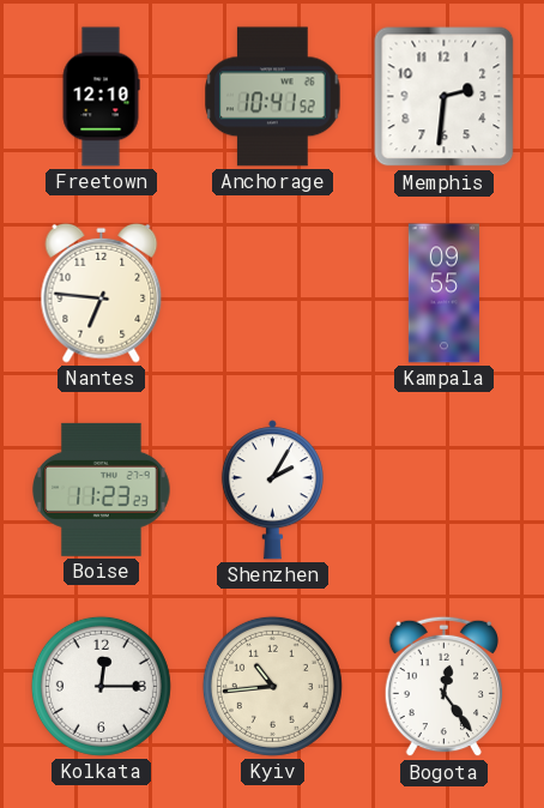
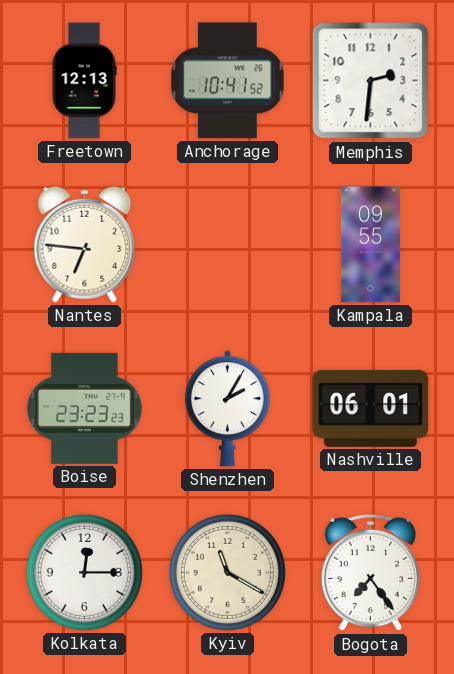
Freetown: 12:10 -> 12:13
Boise: 11:23 -> 23:23
Nashville: none -> 06:01
Kyiv: 10:44 -> 11:20
Bogota: 12:24 -> 7:24
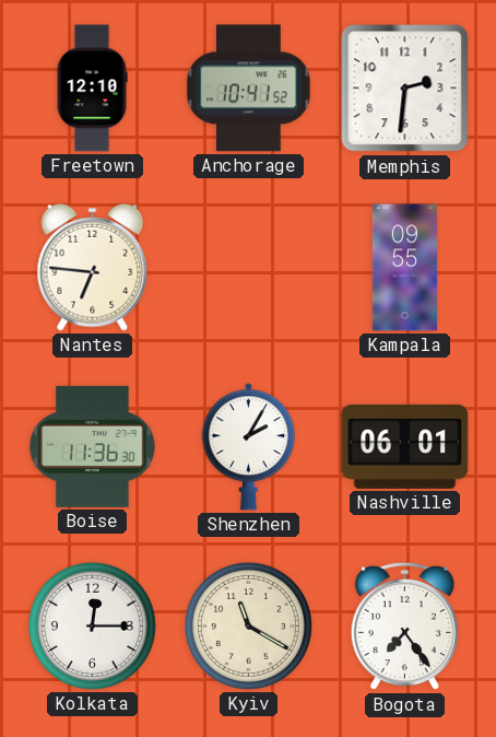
Freetown: 12:13 -> 12:10
Boise: 23:23 -> 11:36
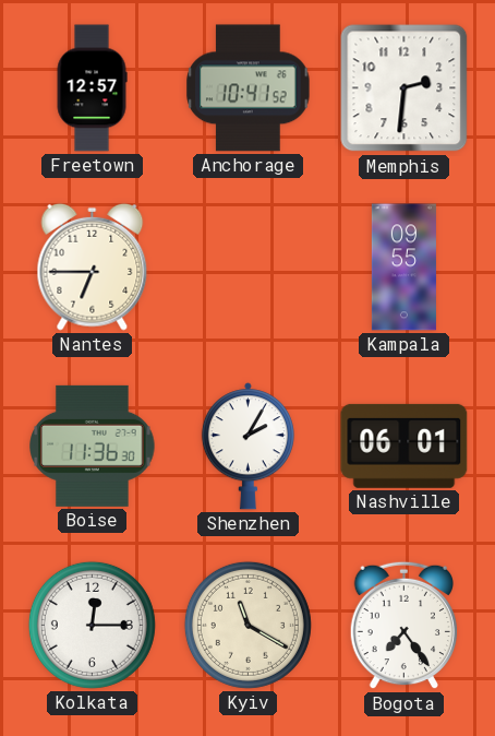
Freetown: 12:10 -> 12:57
Nantes: 6:46 -> 6:45
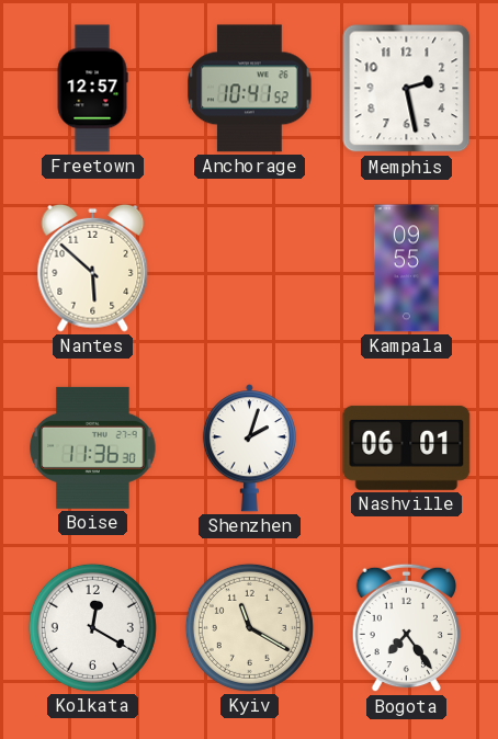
Memphis: 2:31 -> 2:28
Nantes: 6:45 -> 5:52
Shenzhen: 2:05 -> 2:03
Kolkata: 12:15 -> 12:20
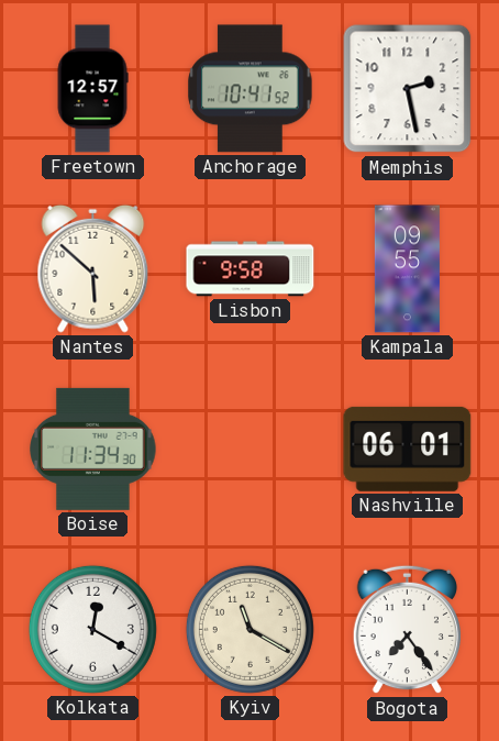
Lisbon: none -> 9:58
Boise: 11:36 -> 11:34
Shenzhen: 2:03 -> none
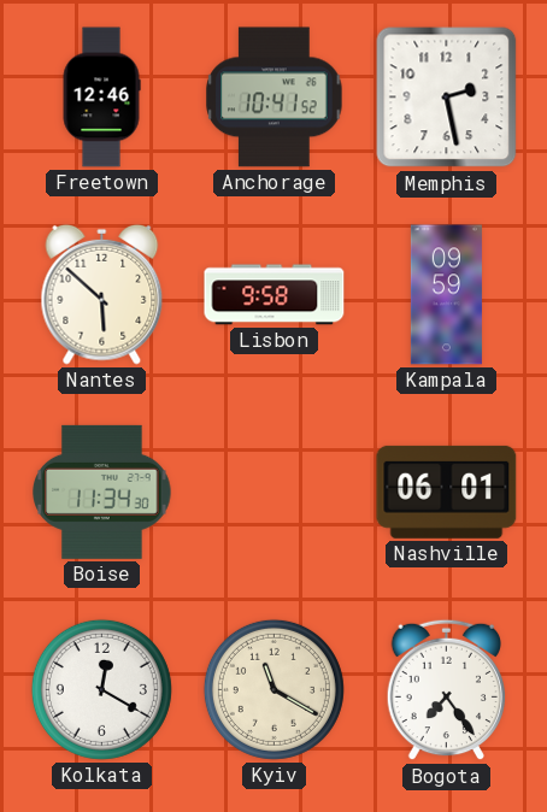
Freetown: 12:57 -> 12:46
Kampala: 09:55 -> 09:59
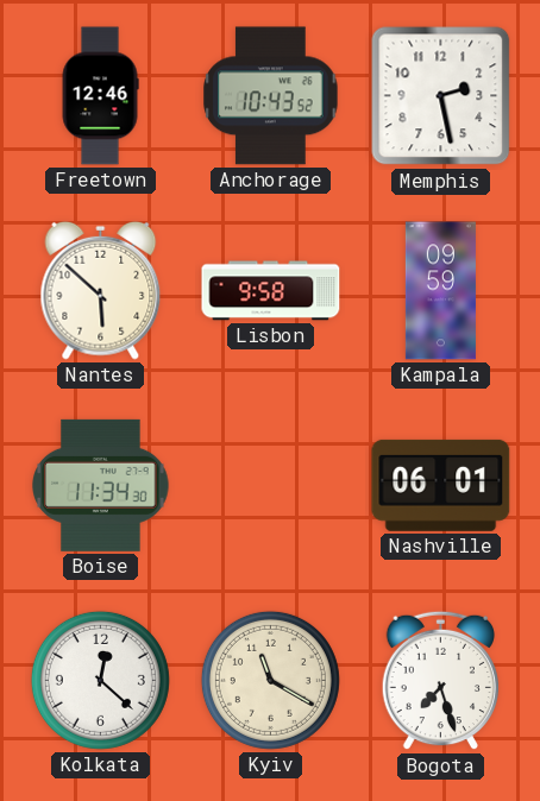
Anchorage: 10:41 -> 10:43
Kolkata: 12:20 -> 12:22
Bogota: 7:24 -> 7:27
